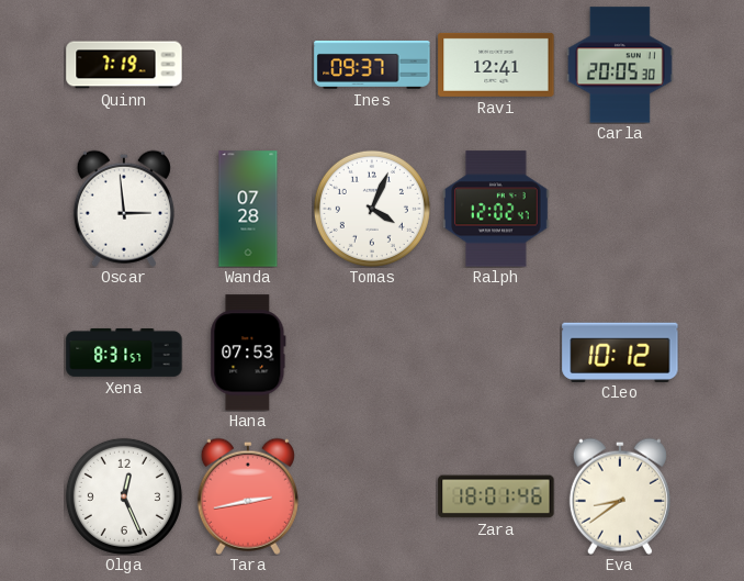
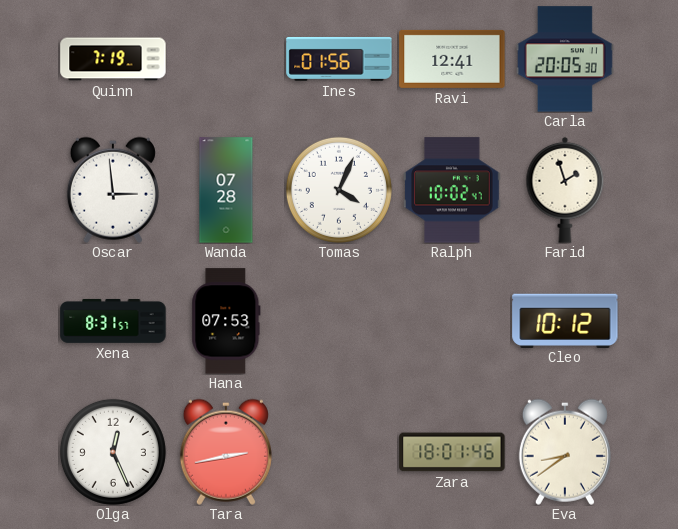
Ines: 09:37 -> 01:56
Ralph: 12:02 -> 10:02
Farid: none -> 1:57
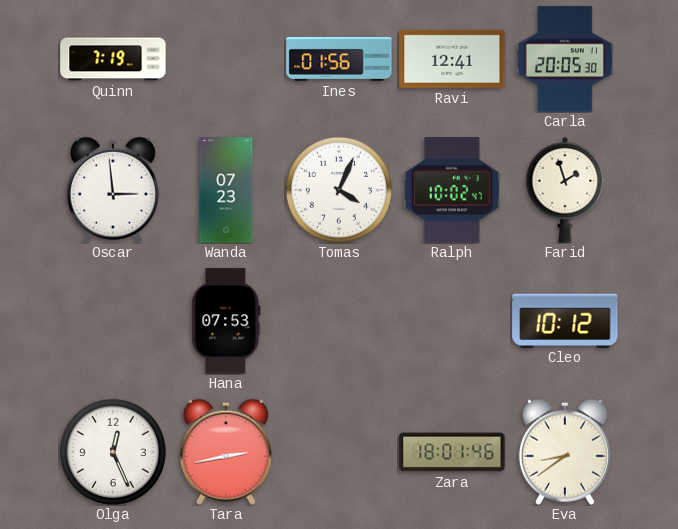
Wanda: 07:28 -> 07:23
Xena: 8:31 -> none
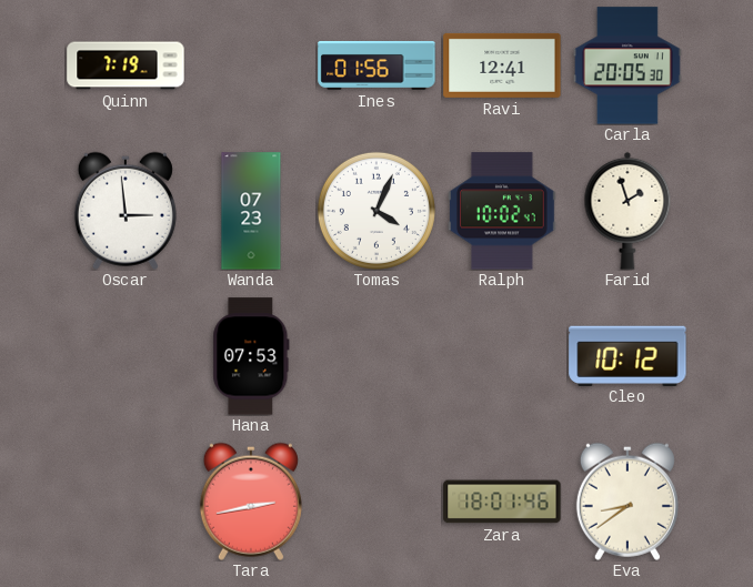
Olga: 12:26 -> none
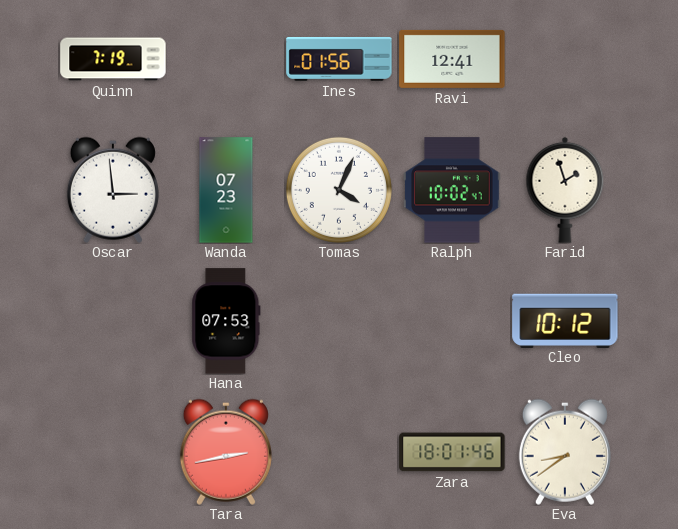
Carla: 20:05 -> none
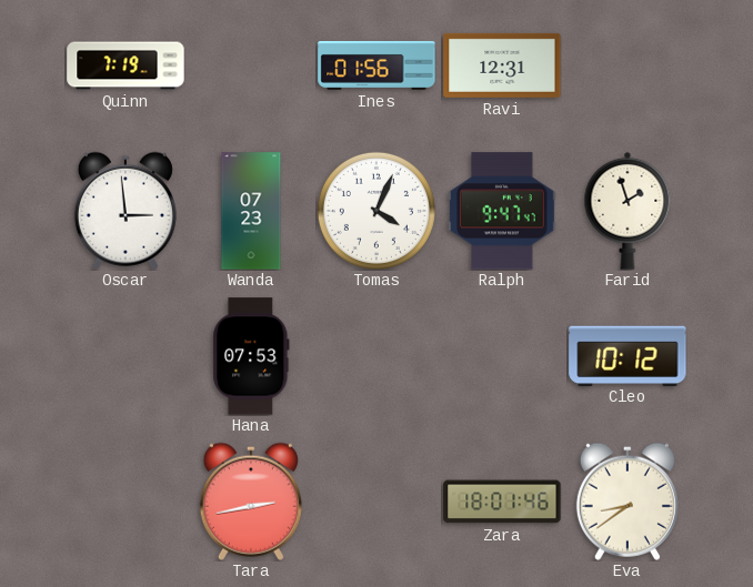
Ravi: 12:41 -> 12:31
Ralph: 10:02 -> 9:47
